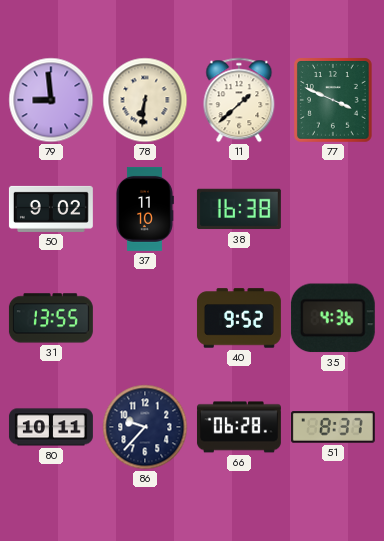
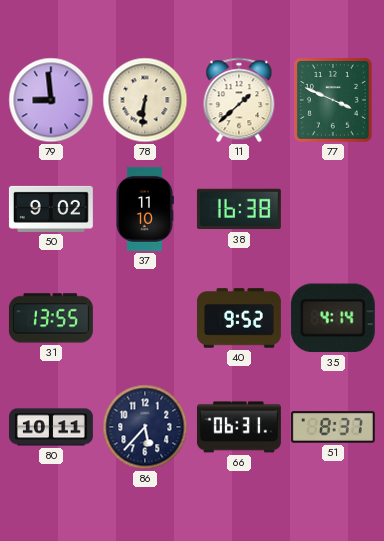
35: 4:36 -> 4:14
86: 9:37 -> 5:37
66: 06:28 -> 06:31
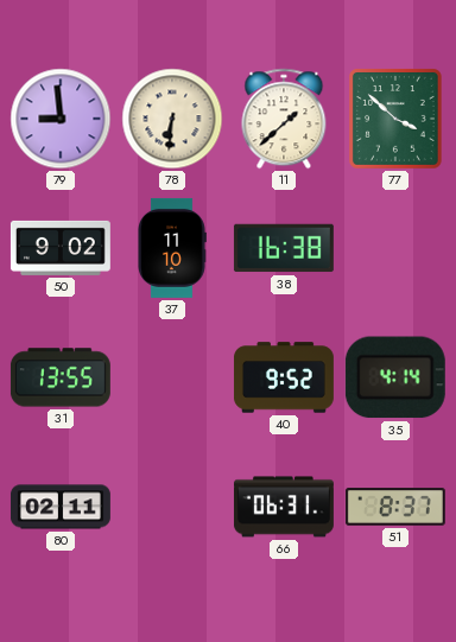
77: 3:49 -> 3:52
80: 10:11 -> 02:11
86: 5:37 -> none
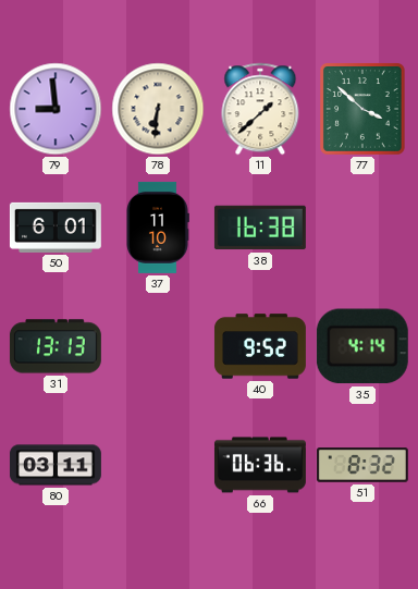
50: 9:02 -> 6:01
31: 13:55 -> 13:13
80: 02:11 -> 03:11
66: 06:31 -> 06:36
51: 8:37 -> 8:32
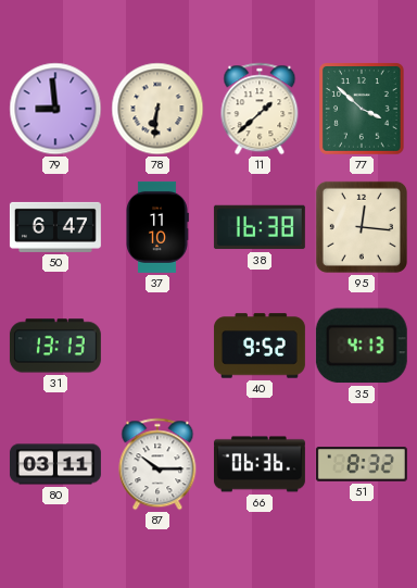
50: 6:01 -> 6:47
95: none -> 12:16
35: 4:14 -> 4:13
87: none -> 10:15
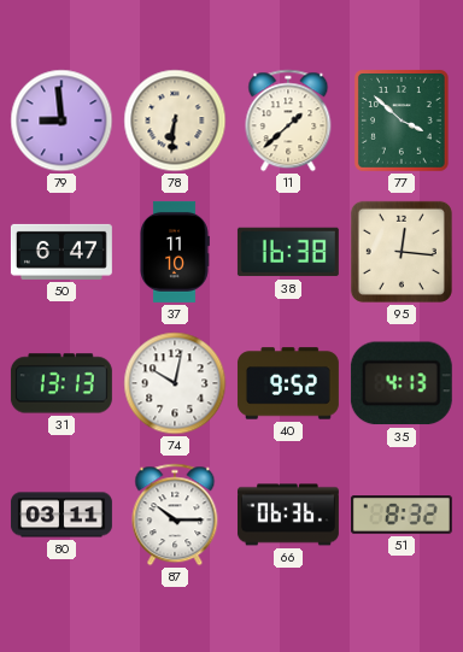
74: none -> 10:02
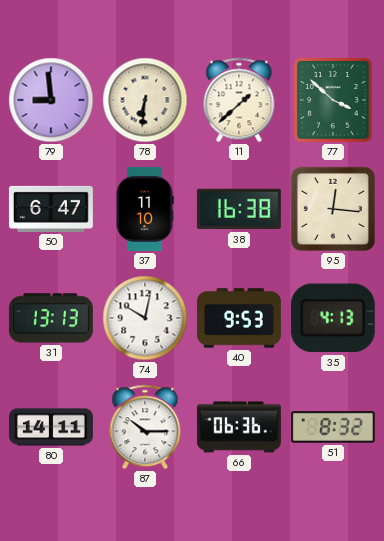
40: 9:52 -> 9:53
80: 03:11 -> 14:11
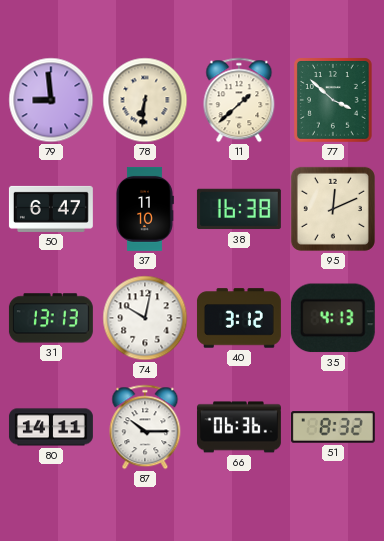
95: 12:16 -> 12:11
40: 9:53 -> 3:12
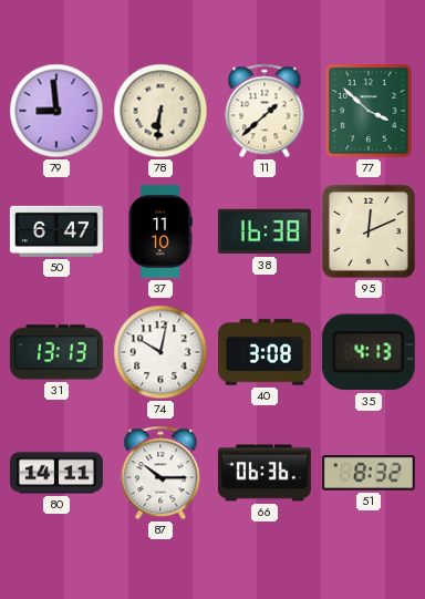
40: 3:12 -> 3:08
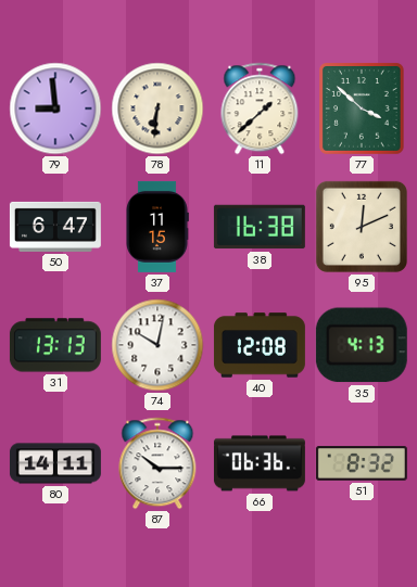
37: 11:10 -> 11:15
40: 3:08 -> 12:08
